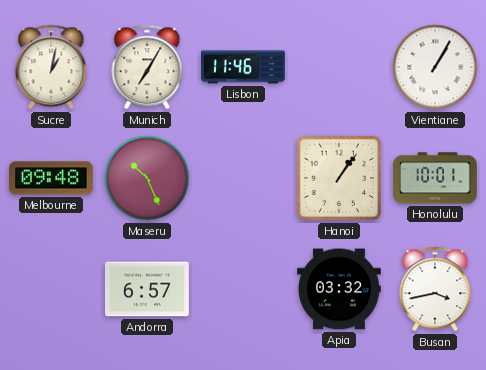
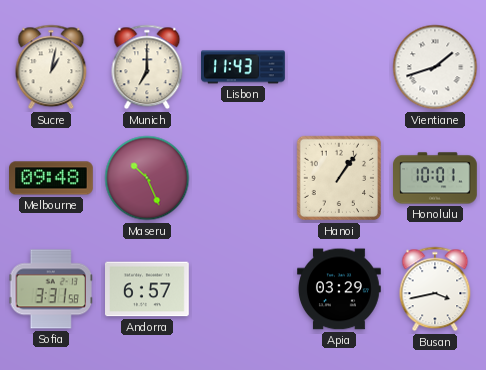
Munich: 7:05 -> 7:00
Lisbon: 11:46 -> 11:43
Vientiane: 1:05 -> 1:42
Sofia: none -> 3:31
Apia: 03:32 -> 03:29
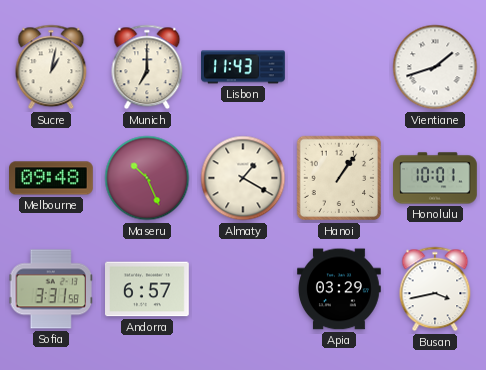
Almaty: none -> 1:20
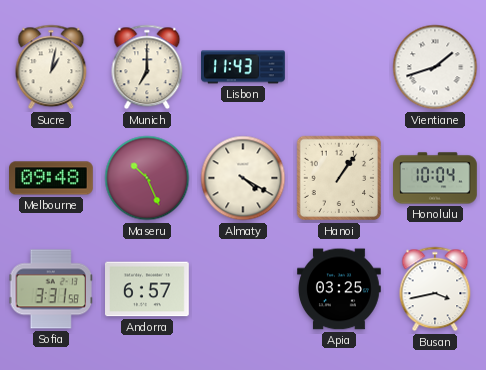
Almaty: 1:20 -> 4:20
Honolulu: 10:01 -> 10:04
Apia: 03:29 -> 03:25
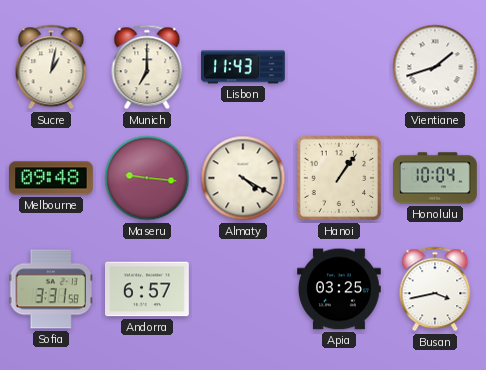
Maseru: 10:26 -> 9:16
